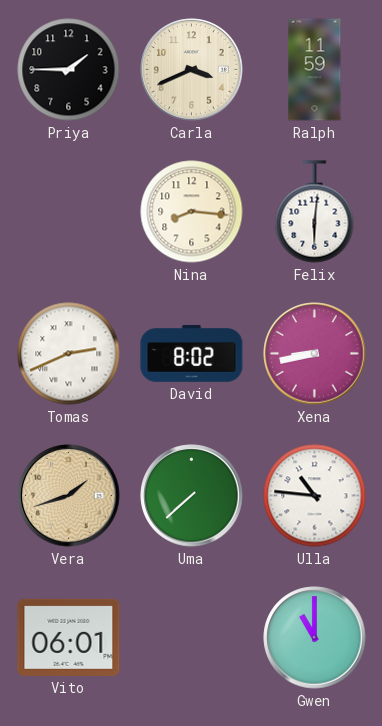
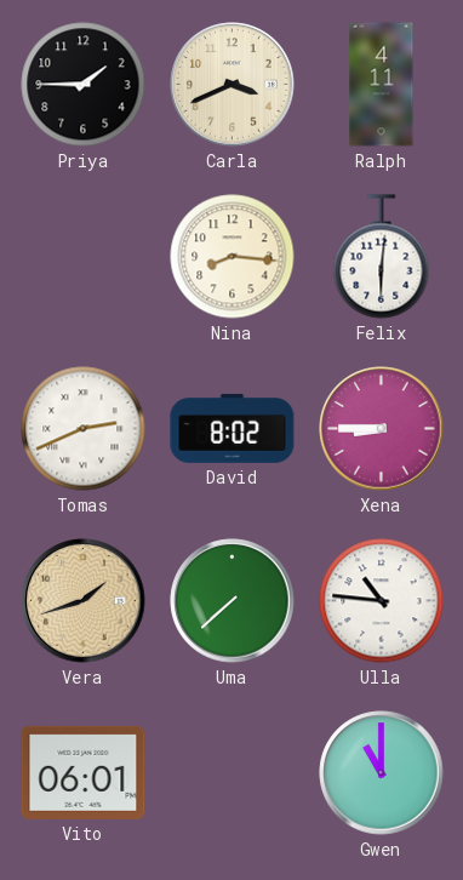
Ralph: 11:59 -> 4:11
Xena: 8:43 -> 8:45
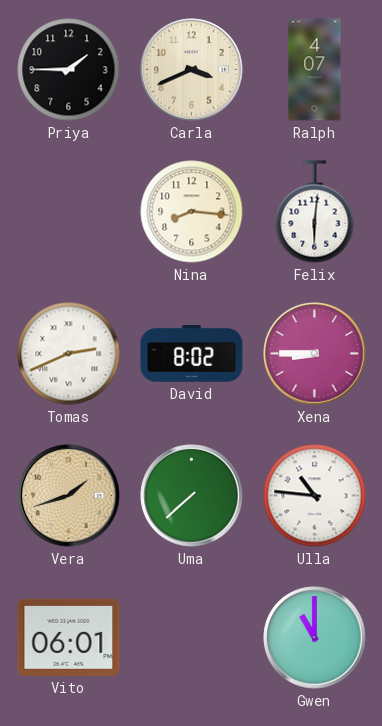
Ralph: 4:11 -> 4:07
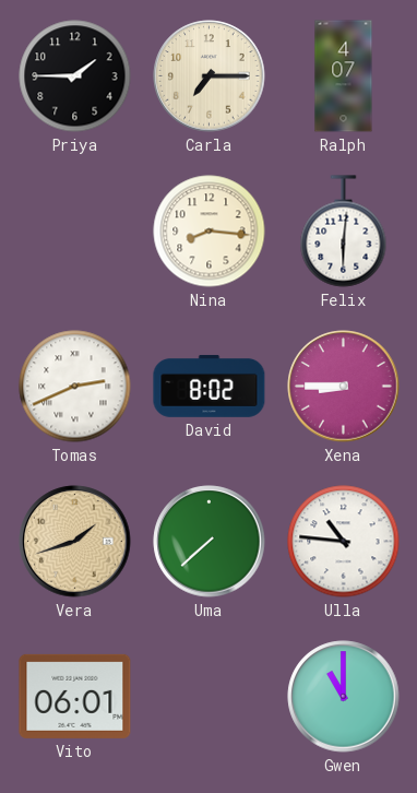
Carla: 3:41 -> 7:15
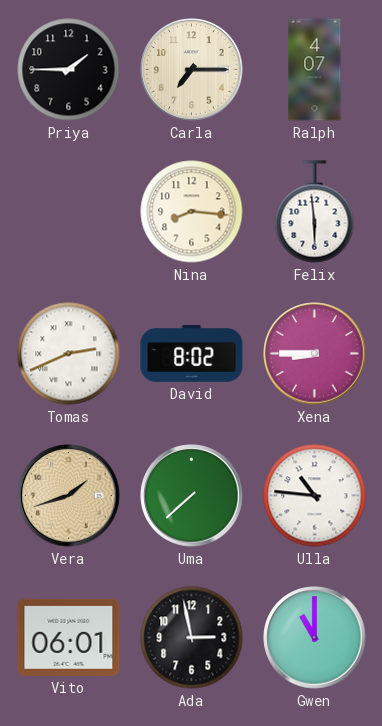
Felix: 6:01 -> 5:59
Ada: none -> 2:58
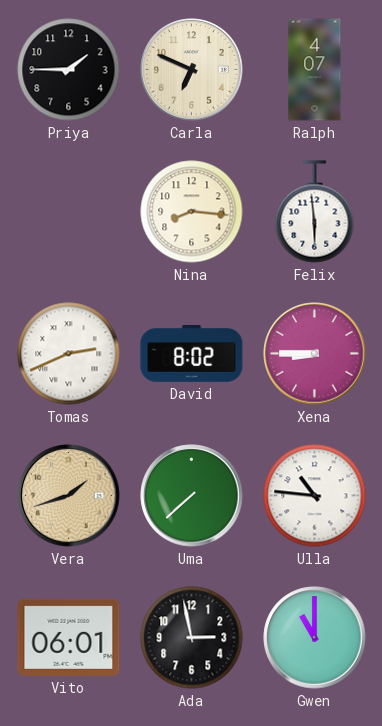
Carla: 7:15 -> 6:49
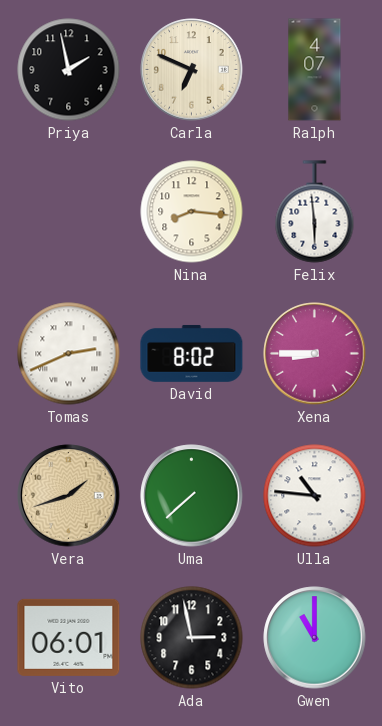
Priya: 1:45 -> 1:58
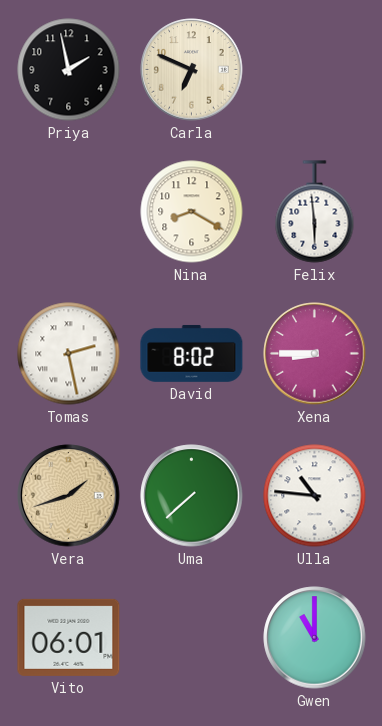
Ralph: 4:07 -> none
Nina: 8:16 -> 8:20
Tomas: 2:41 -> 2:28
Ada: 2:58 -> none
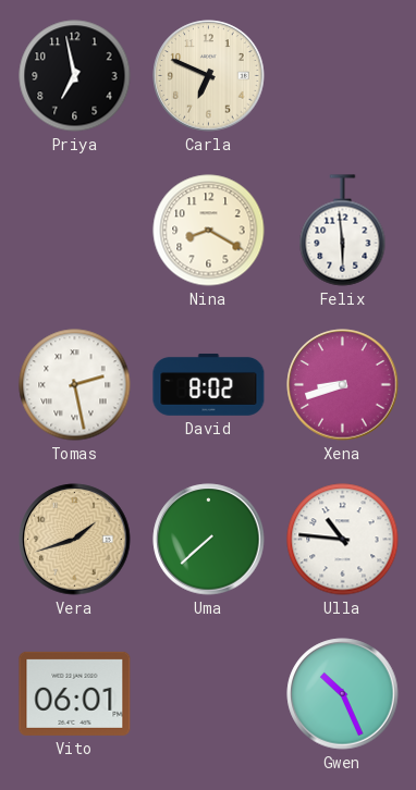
Priya: 1:58 -> 6:58
Xena: 8:45 -> 8:42
Gwen: 11:00 -> 10:26
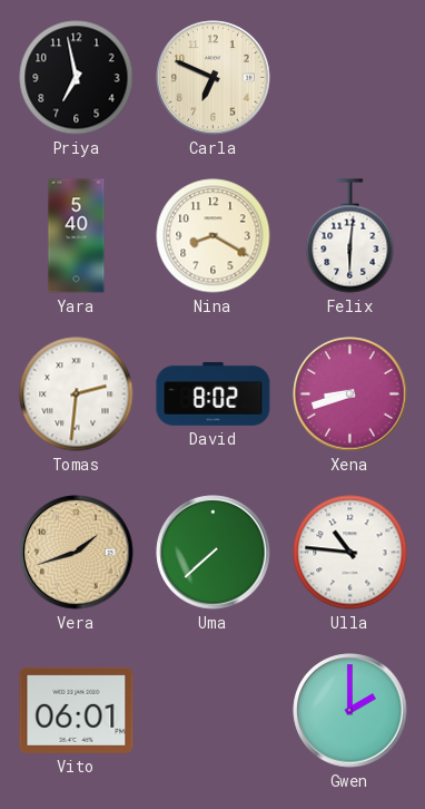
Yara: none -> 5:40
Felix: 5:59 -> 6:01
Tomas: 2:28 -> 2:31
Gwen: 10:26 -> 2:00
